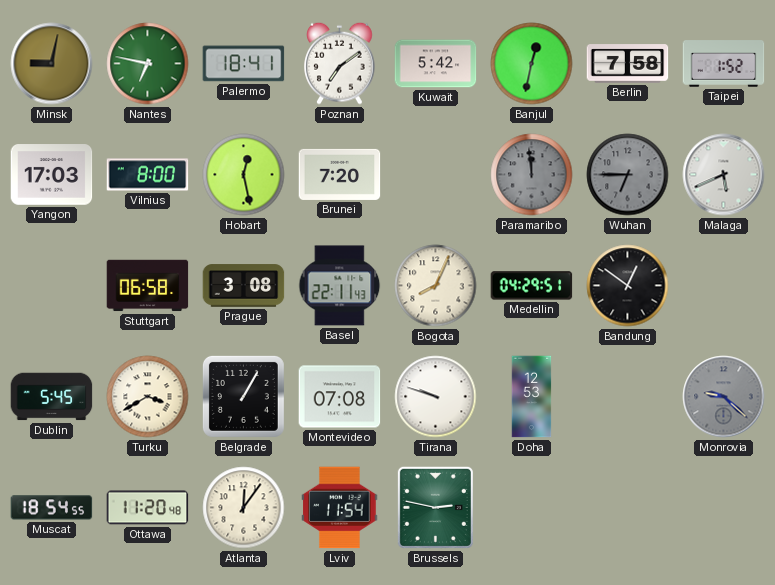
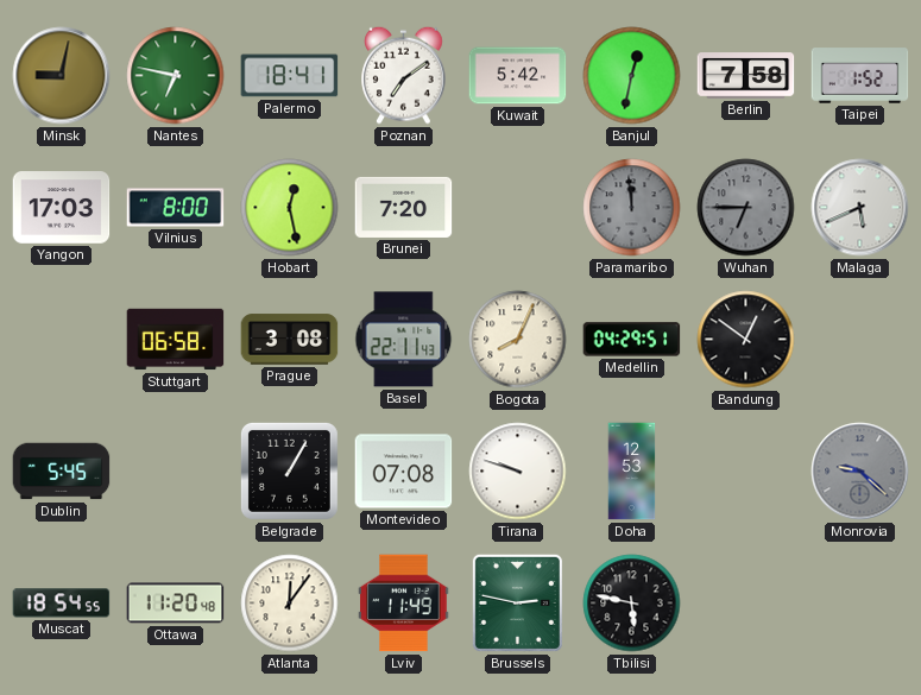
Turku: 3:40 -> none
Lviv: 11:54 -> 11:49
Tbilisi: none -> 5:47
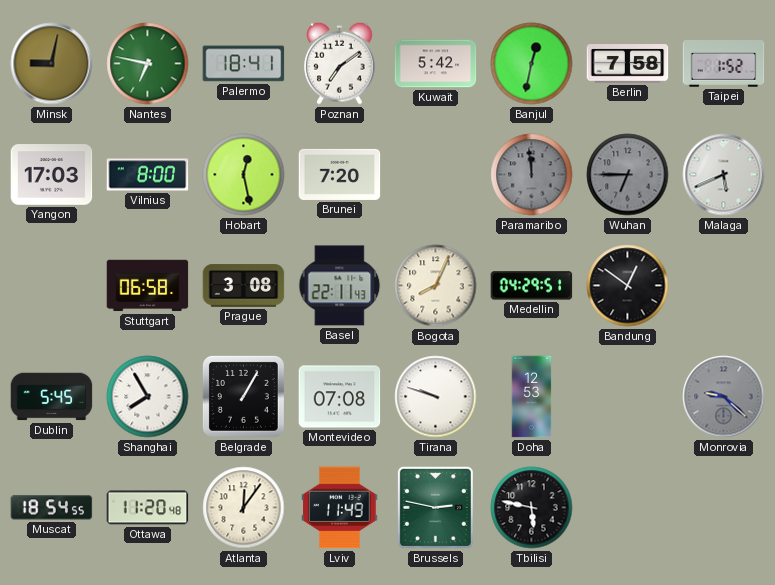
Shanghai: none -> 7:55
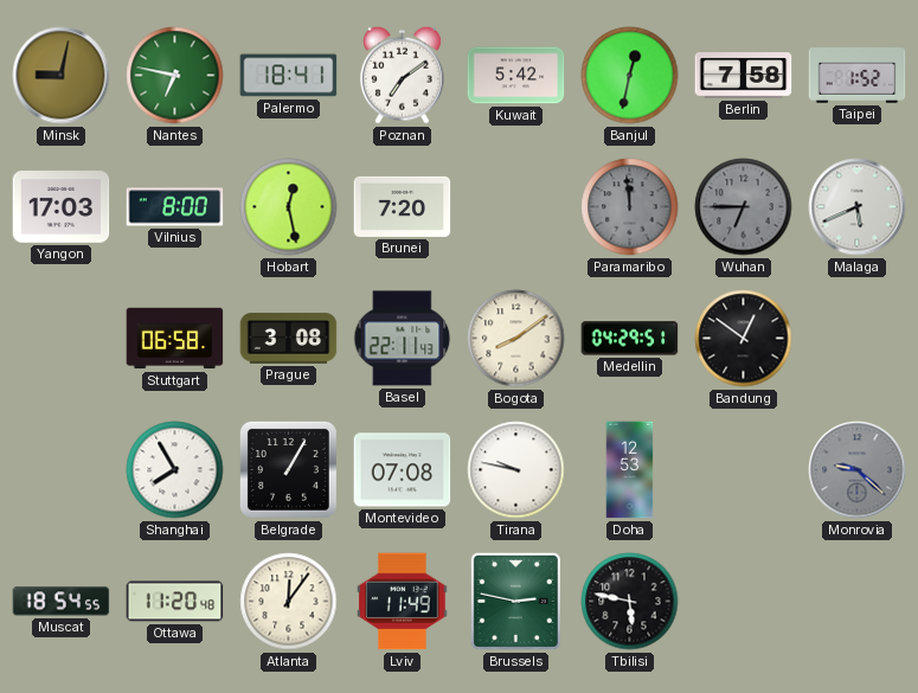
Bogota: 8:04 -> 8:09
Dublin: 5:45 -> none
Tirana: 9:48 -> 9:47
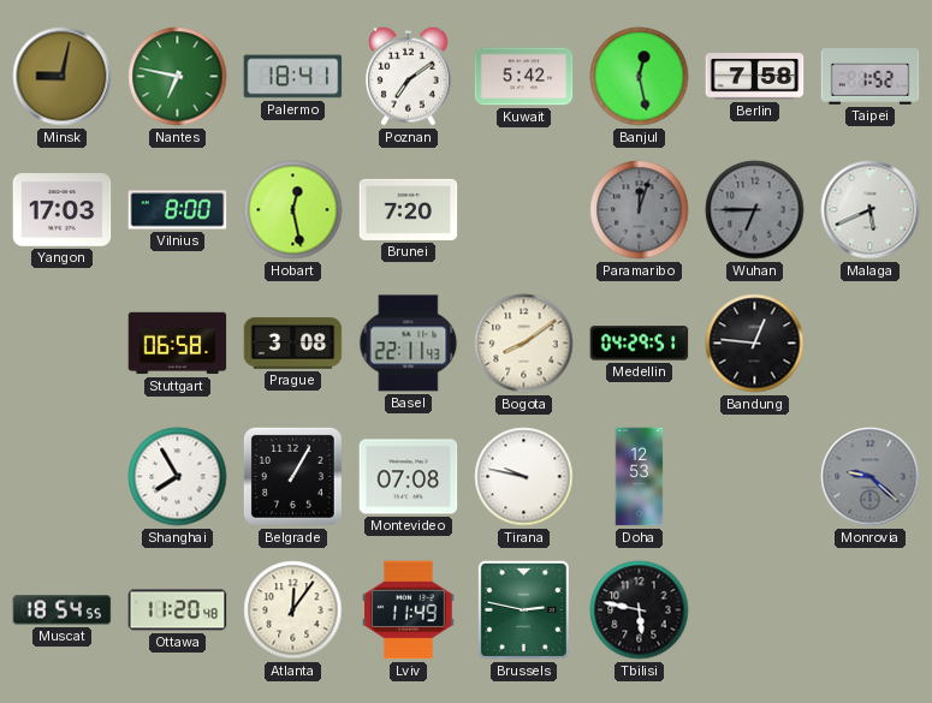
Banjul: 12:32 -> 12:28
Paramaribo: 11:59 -> 12:03
Bandung: 12:51 -> 12:46
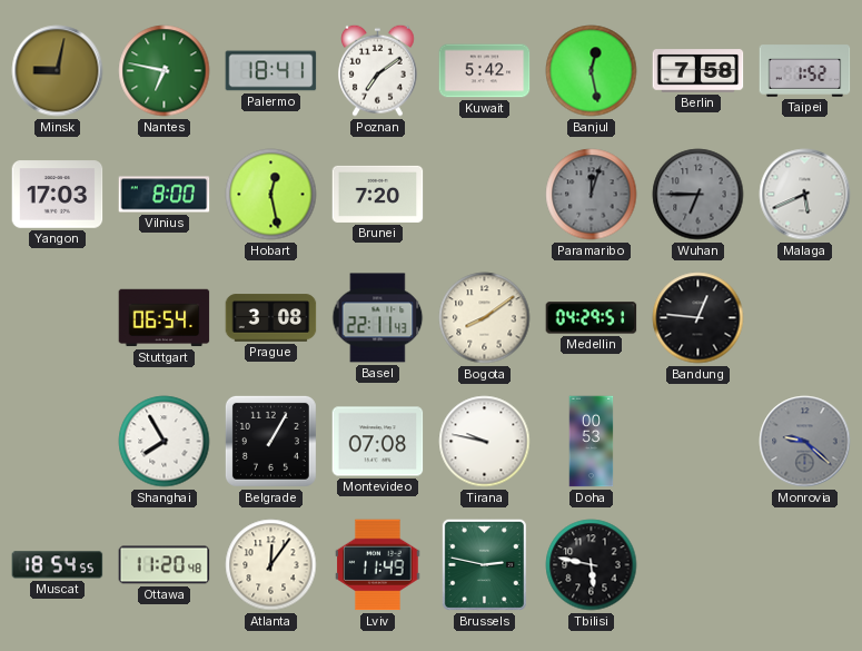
Stuttgart: 06:58 -> 06:54
Doha: 12:53 -> 00:53
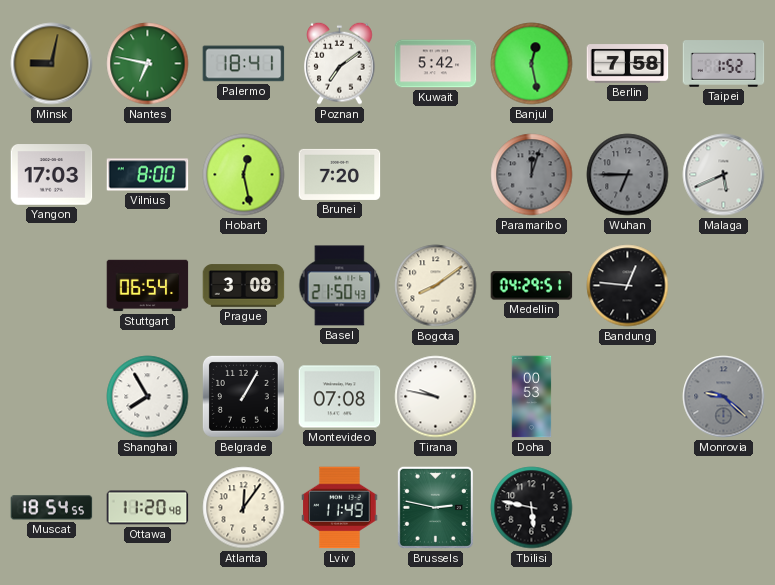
Basel: 22:11 -> 21:50
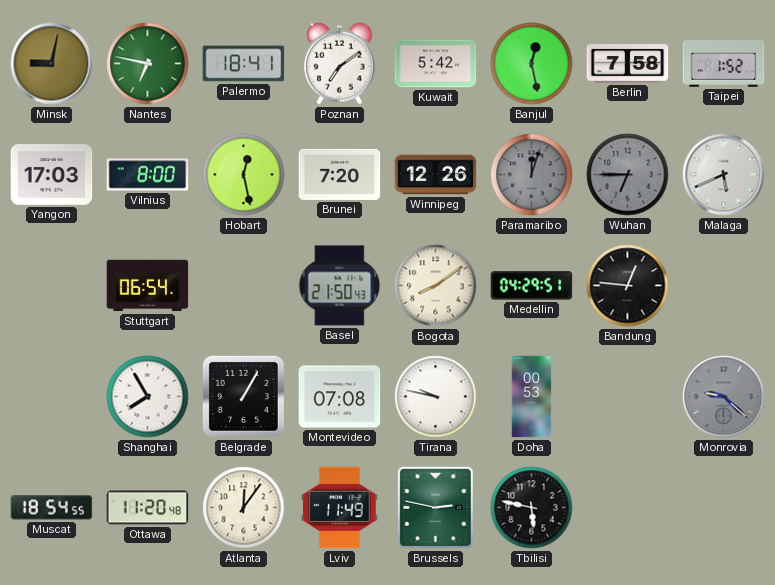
Winnipeg: none -> 12:26
Prague: 3:08 -> none
